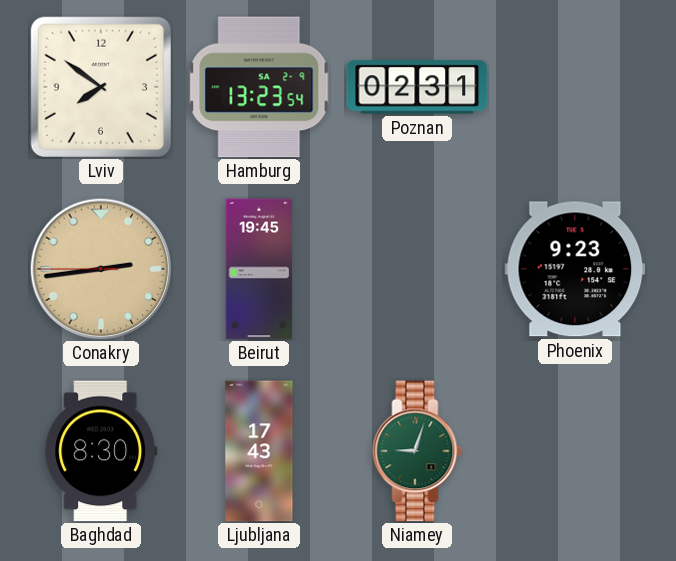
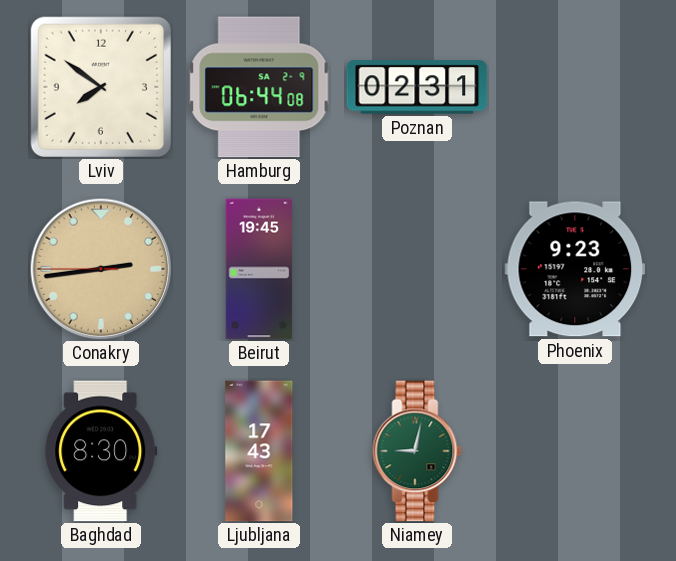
Hamburg: 13:23 -> 06:44
Niamey: 9:03 -> 9:02
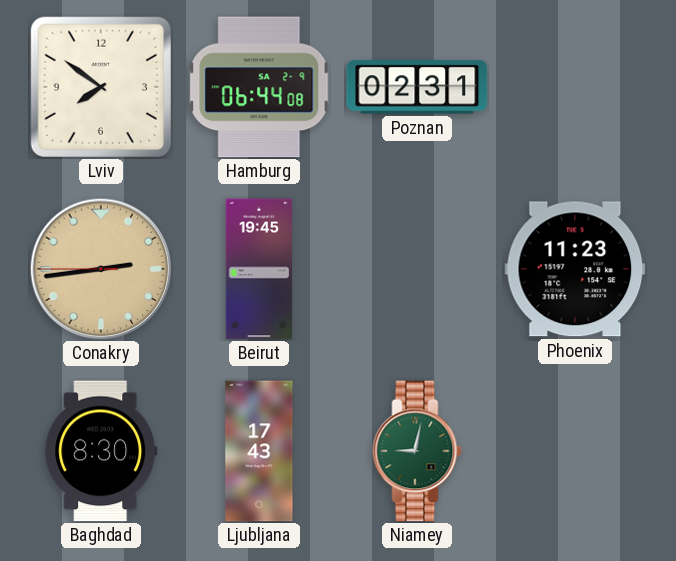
Phoenix: 9:23 -> 11:23
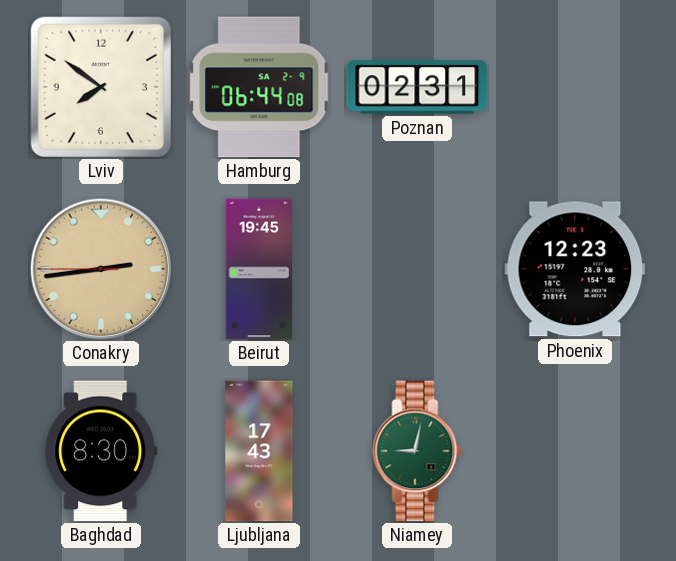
Phoenix: 11:23 -> 12:23
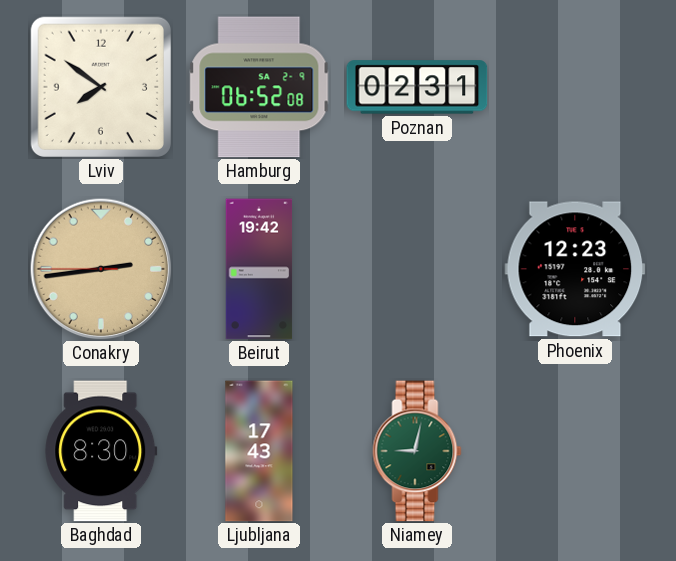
Hamburg: 06:44 -> 06:52
Beirut: 19:45 -> 19:42
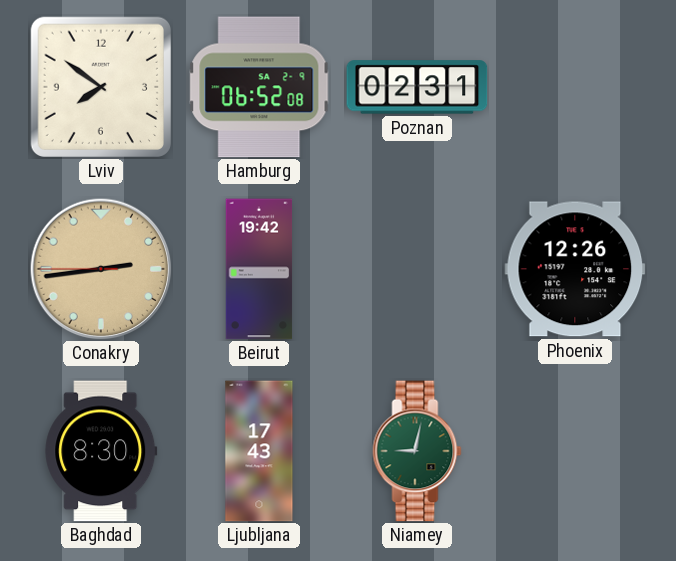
Phoenix: 12:23 -> 12:26
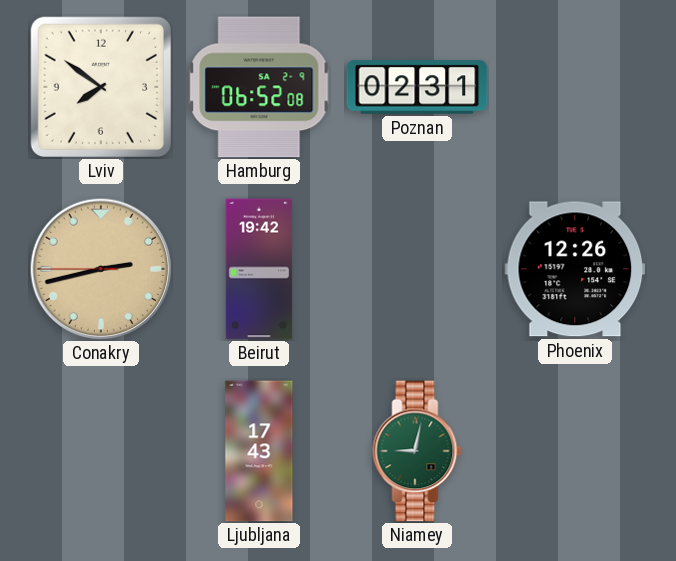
Conakry: 2:43 -> 2:42
Baghdad: 8:30 -> none
